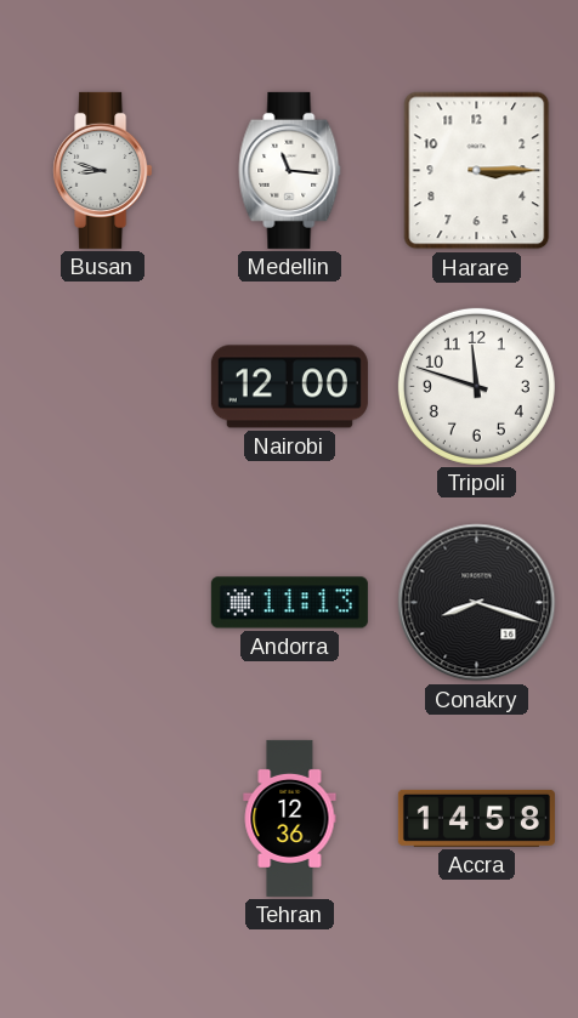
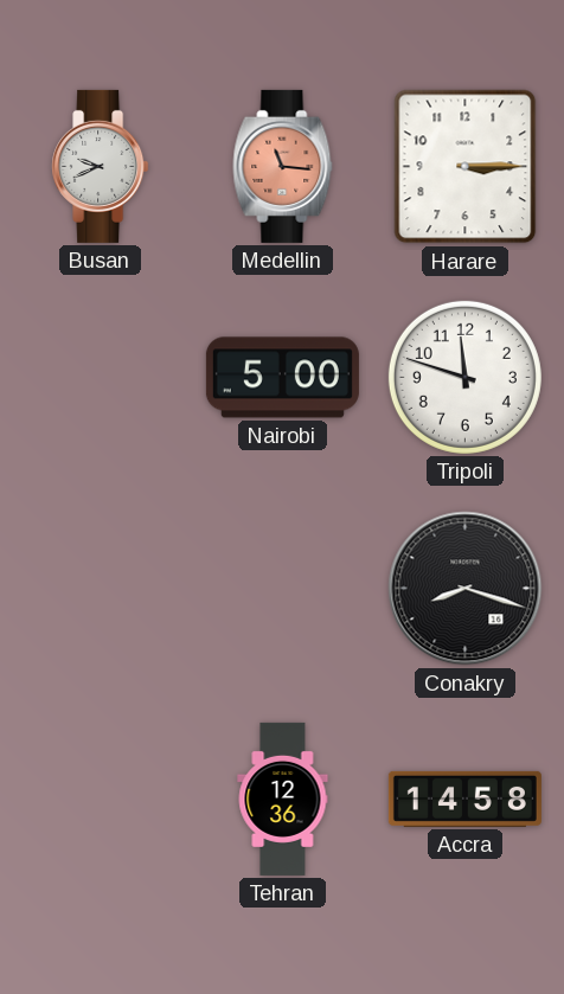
Busan: 8:48 -> 9:41
Medellin dial: white -> salmon
Nairobi: 12:00 -> 5:00
Andorra: 11:13 -> none
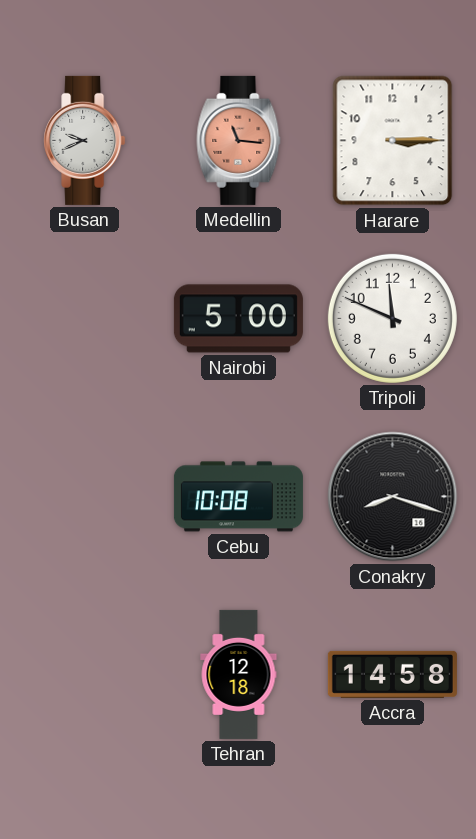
Tripoli: 11:48 -> 11:49
Cebu: none -> 10:08
Tehran: 12:36 -> 12:18
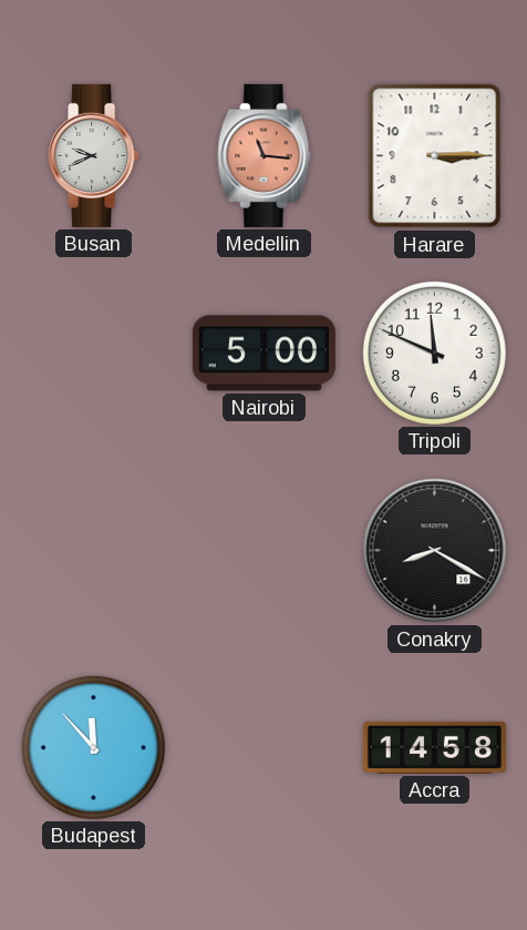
Cebu: 10:08 -> none
Conakry: 8:18 -> 8:20
Budapest: none -> 11:53
Tehran: 12:18 -> none
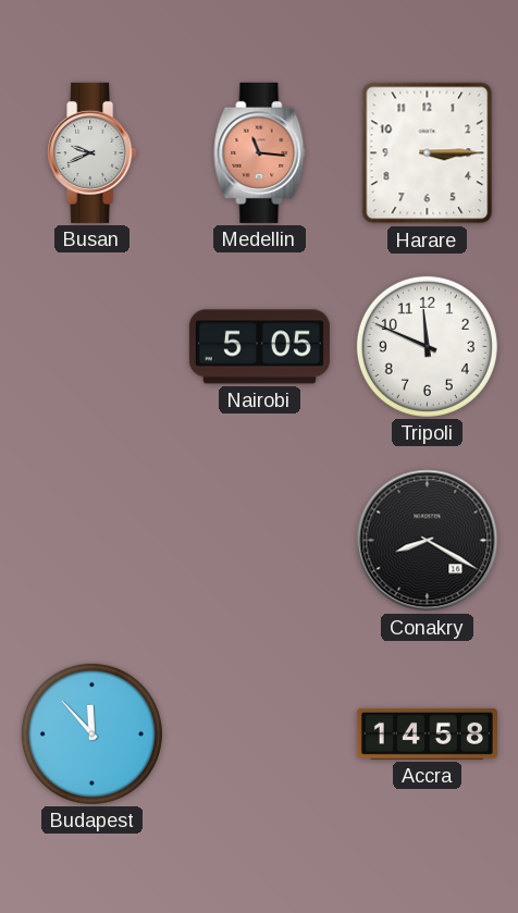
Nairobi: 5:00 -> 5:05
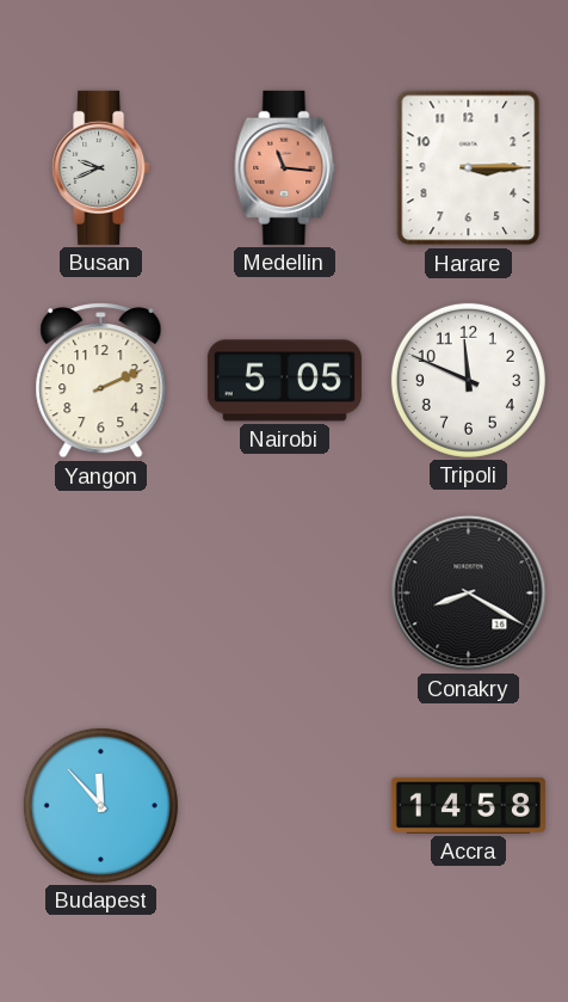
Yangon: none -> 2:11
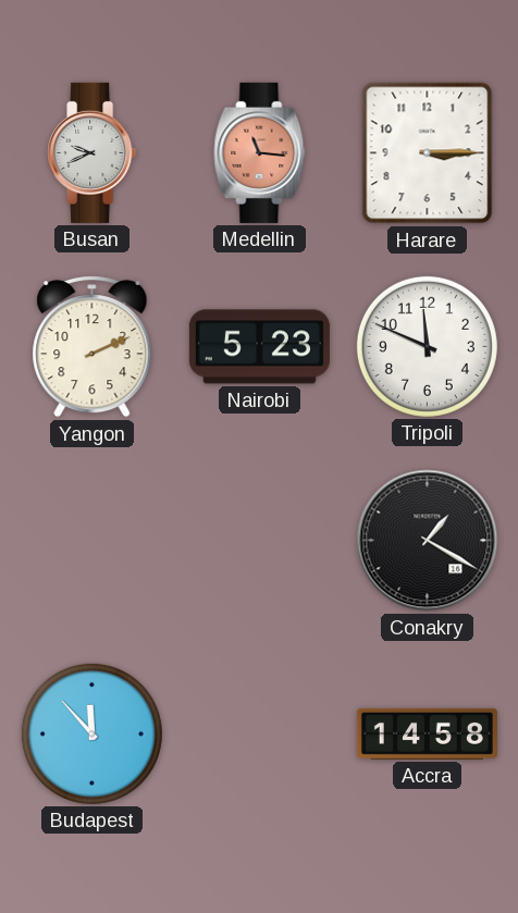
Nairobi: 5:05 -> 5:23
Conakry: 8:20 -> 1:20
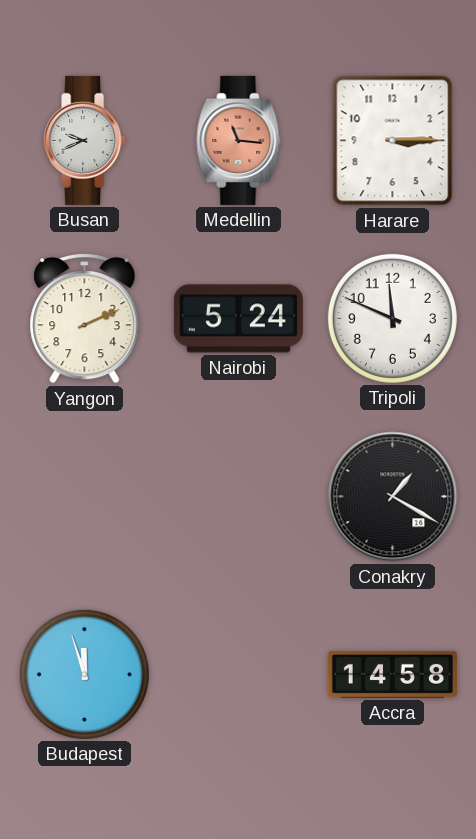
Nairobi: 5:23 -> 5:24
Budapest: 11:53 -> 11:57
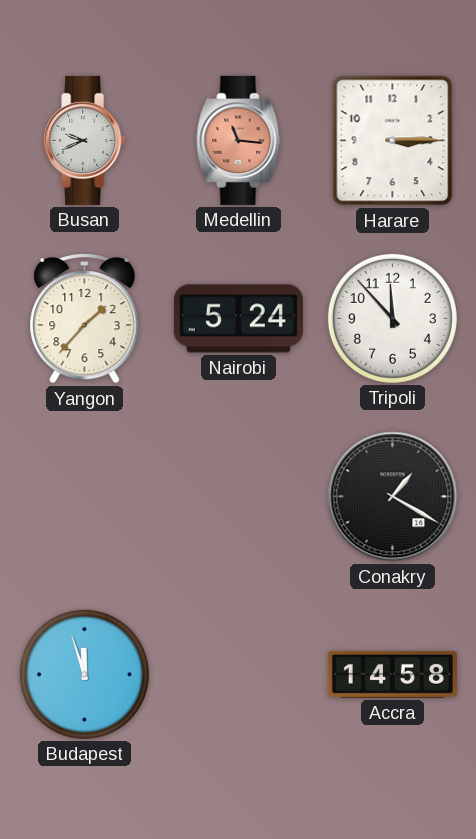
Yangon: 2:11 -> 1:37
Tripoli: 11:49 -> 11:53
